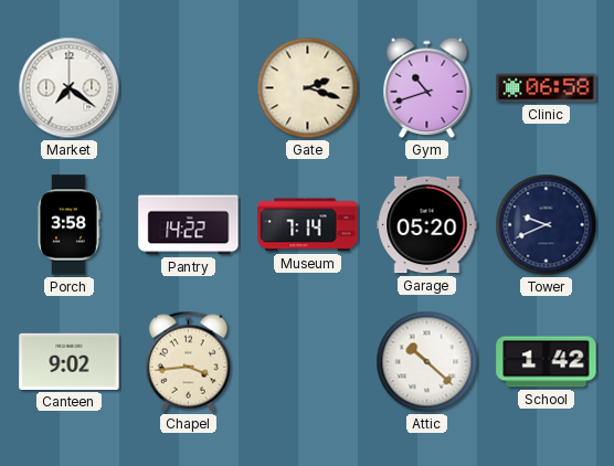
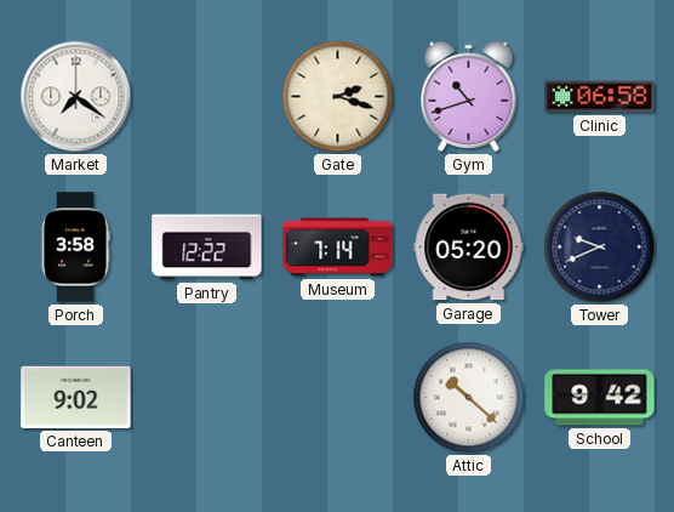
Pantry: 14:22 -> 12:22
Chapel: 3:44 -> none
School: 1:42 -> 9:42
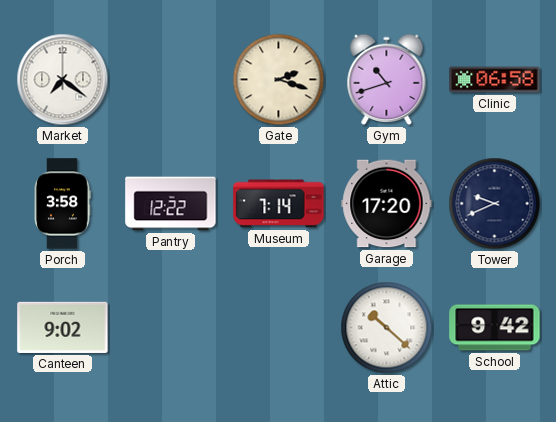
Garage: 05:20 -> 17:20
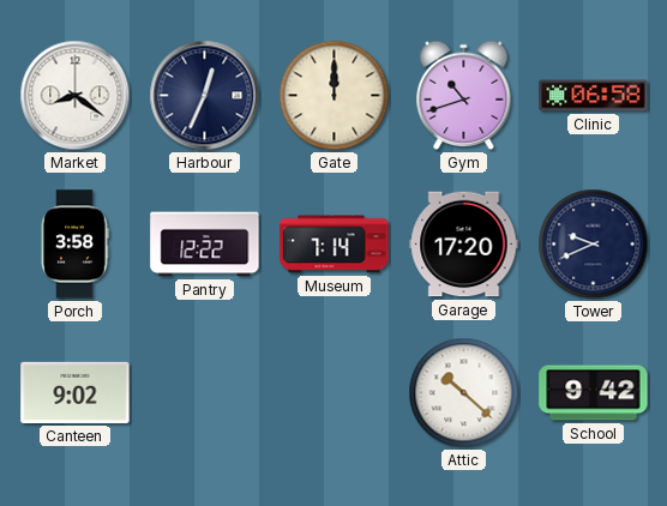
Market: 7:21 -> 8:21
Harbour: none -> 12:34
Gate: 2:18 -> 12:00
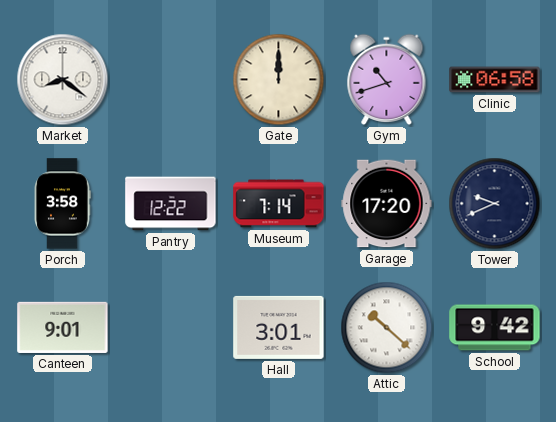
Harbour: 12:34 -> none
Canteen: 9:02 -> 9:01
Hall: none -> 3:01
